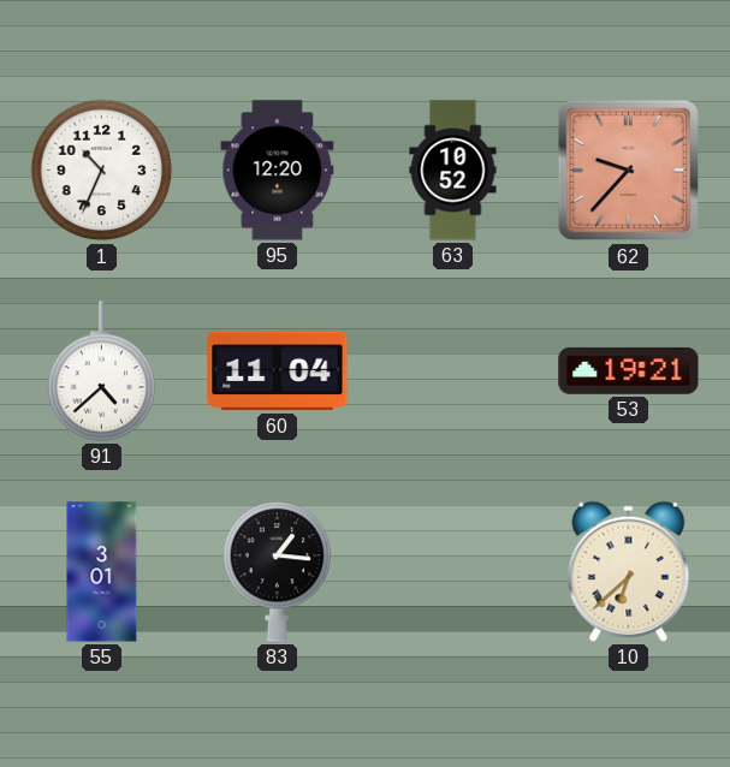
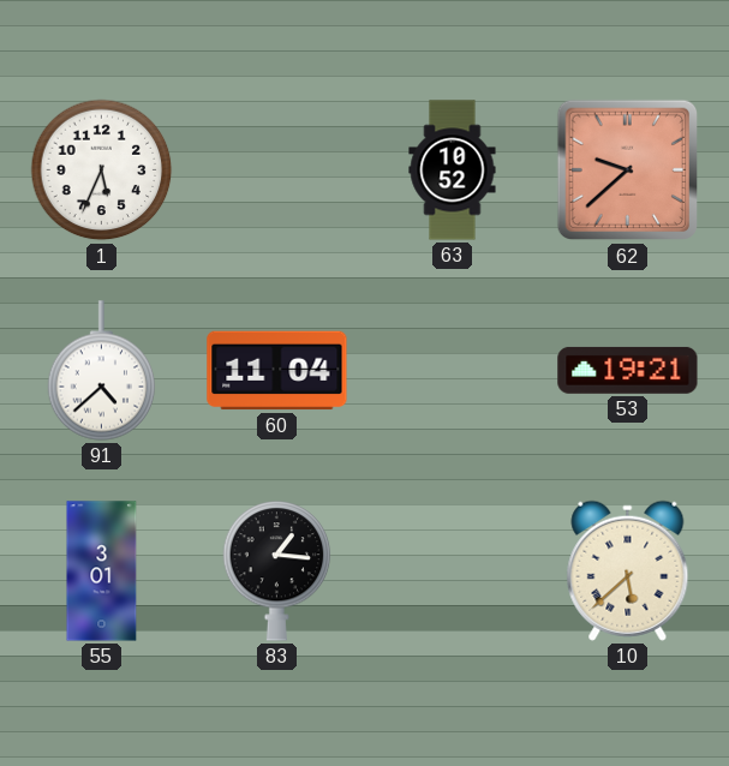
1: 10:34 -> 5:34
95: 12:20 -> none
62: 9:37 -> 9:38
10: 6:38 -> 5:38
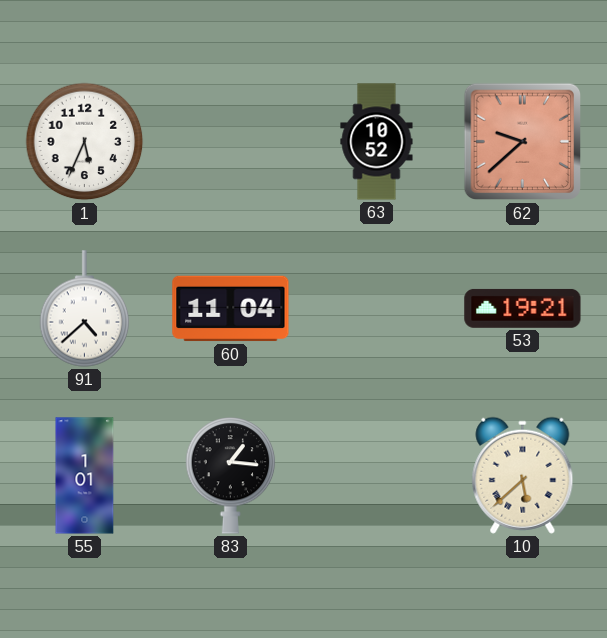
55: 3:01 -> 1:01
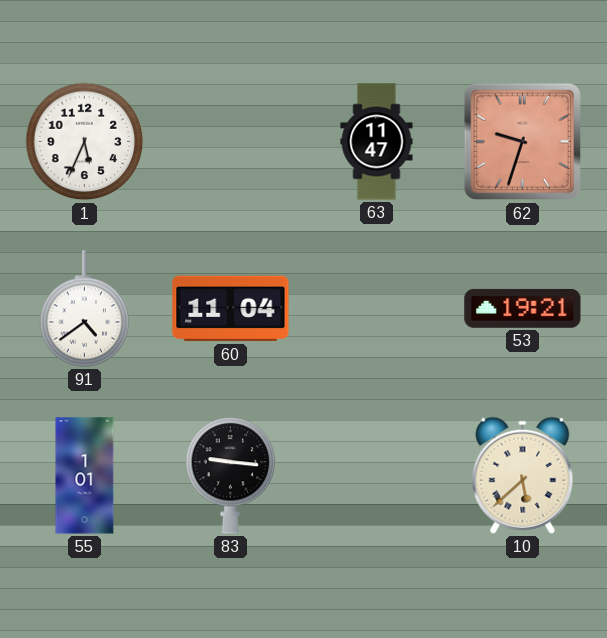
63: 10:52 -> 11:47
62: 9:38 -> 9:33
91: 4:38 -> 4:39
83: 1:16 -> 9:16
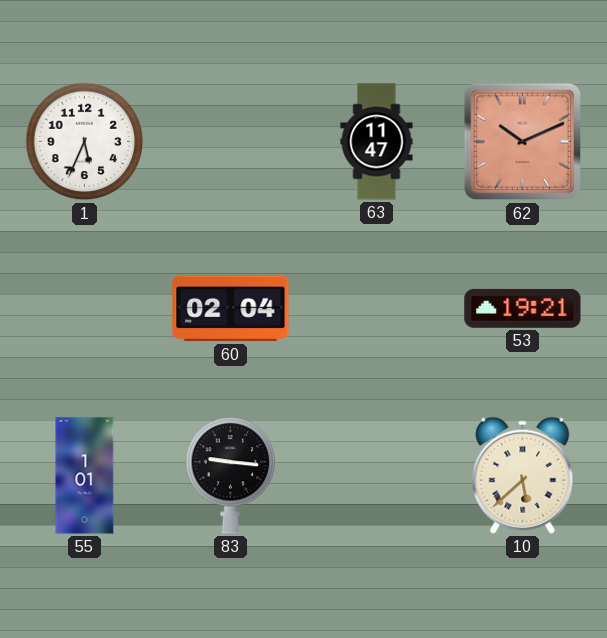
62: 9:33 -> 10:11
91: 4:39 -> none
60: 11:04 -> 02:04
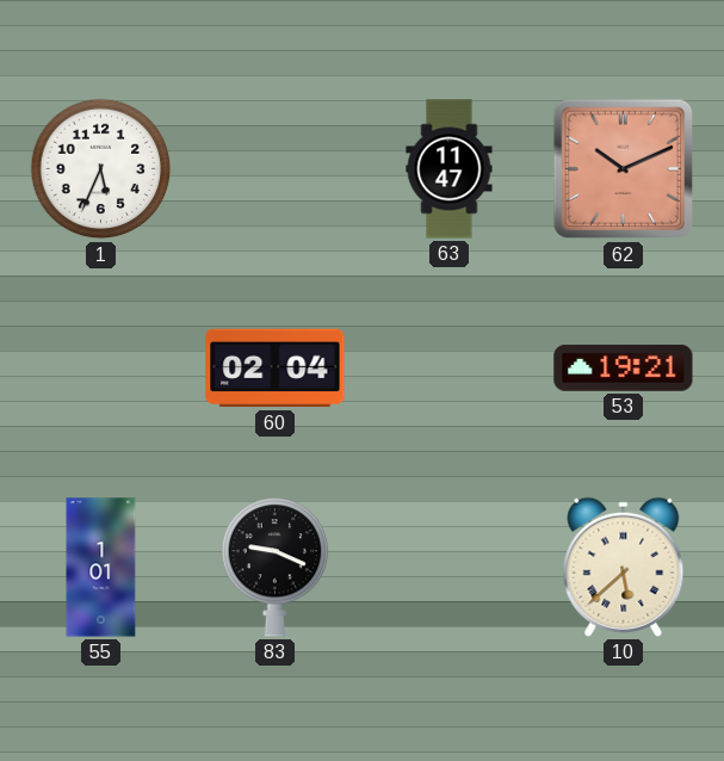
83: 9:16 -> 9:19
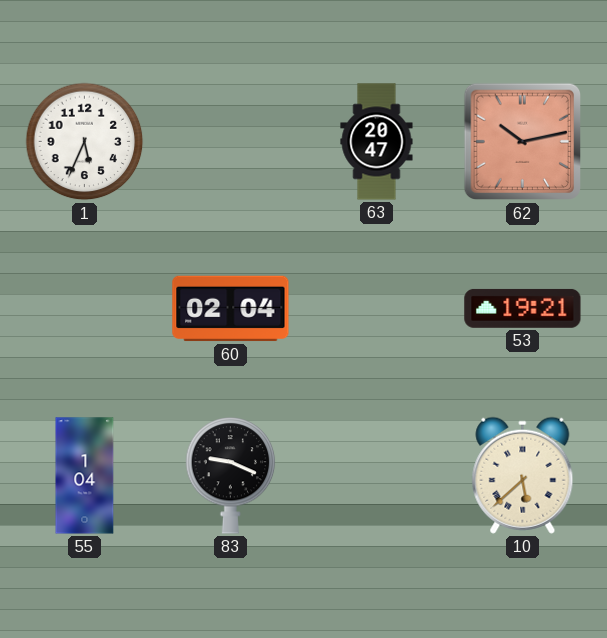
63: 11:47 -> 20:47
62: 10:11 -> 10:13
55: 1:01 -> 1:04
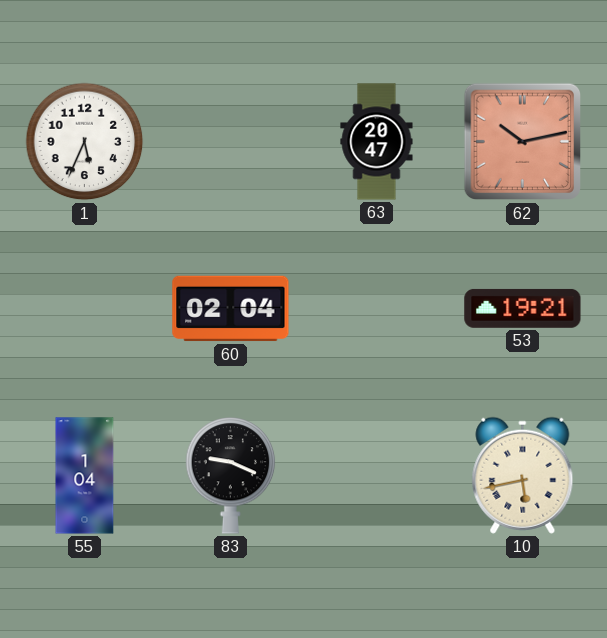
10: 5:38 -> 5:43
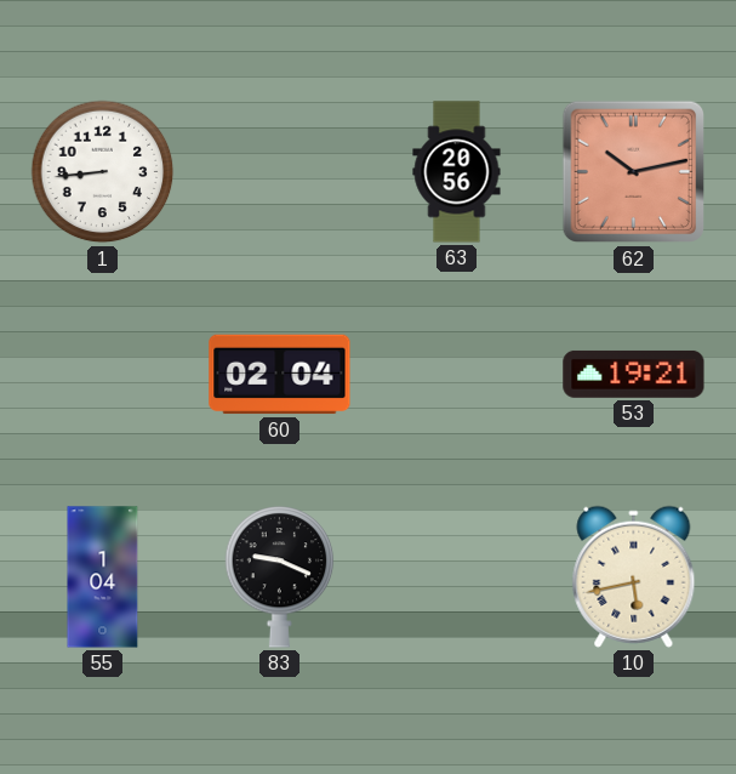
1: 5:34 -> 8:44
63: 20:47 -> 20:56
